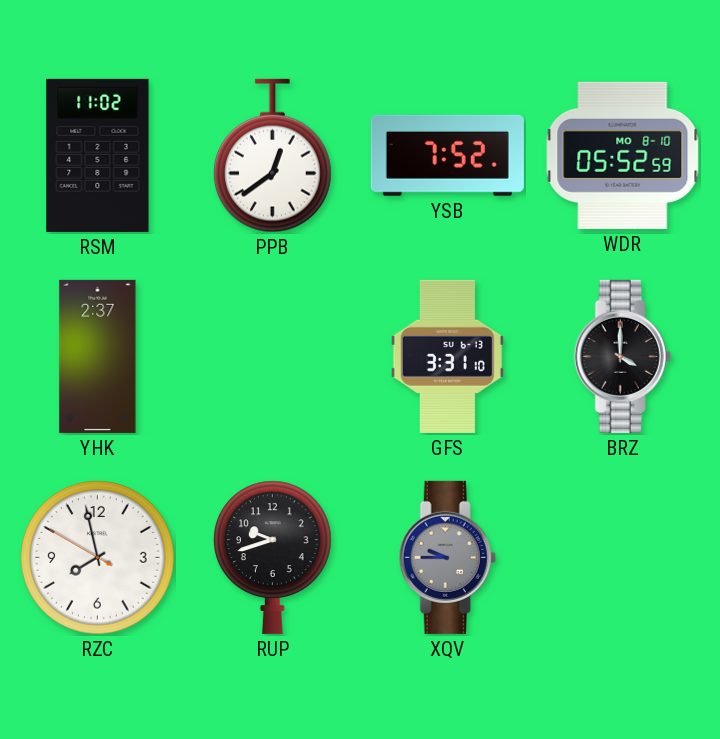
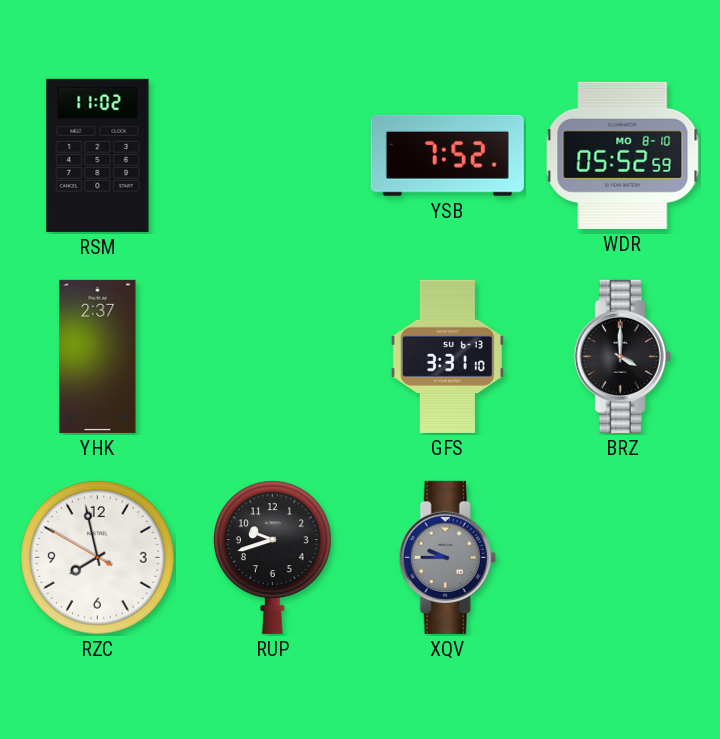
PPB: 12:39 -> none
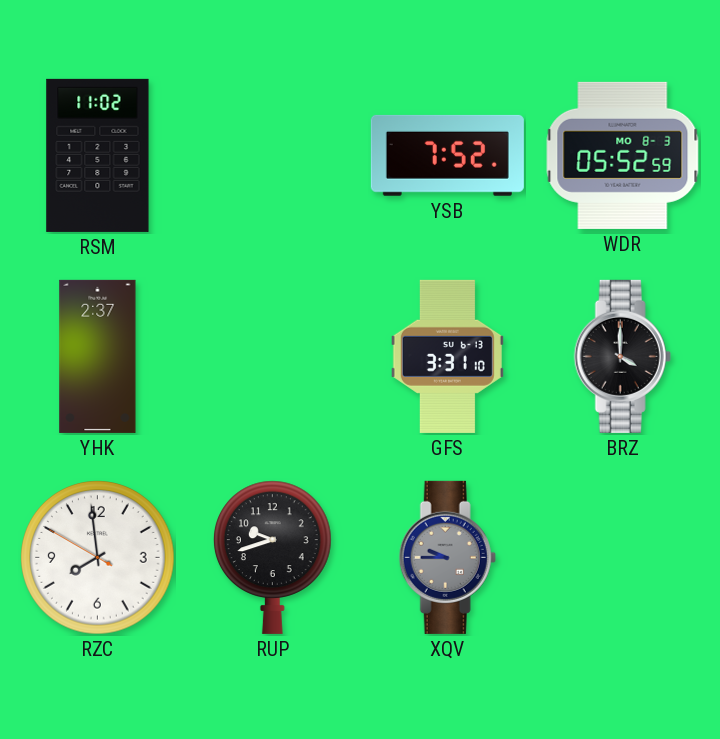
WDR date: MO 8-10 -> MO 8-3
RZC: 7:57 -> 7:58
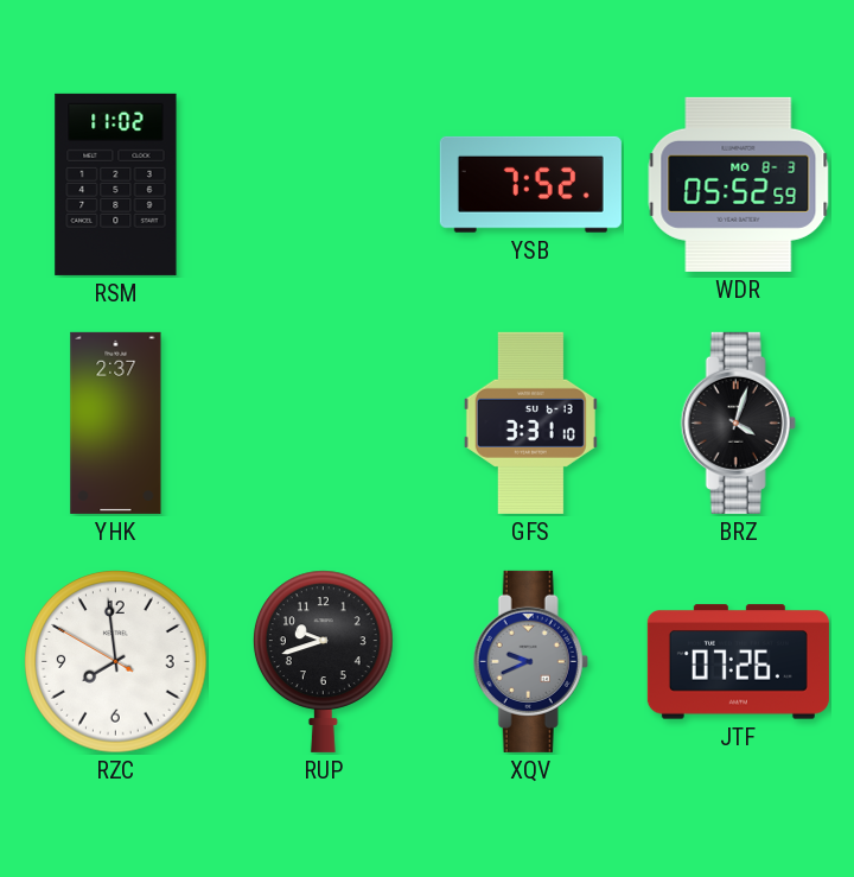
BRZ: 4:00 -> 4:03
XQV: 9:45 -> 9:41
JTF: none -> 07:26
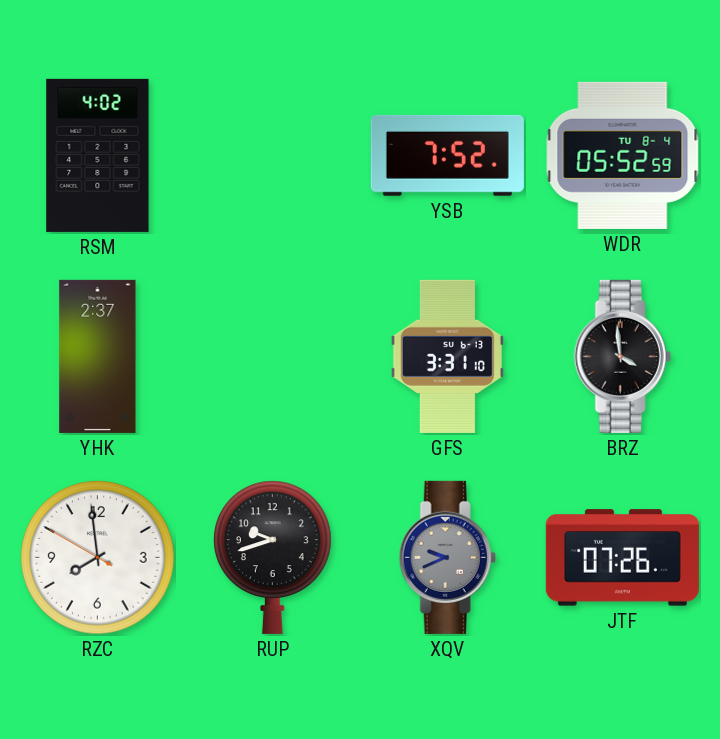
RSM: 11:02 -> 4:02
WDR date: MO 8-3 -> TU 8-4
BRZ: 4:03 -> 3:59
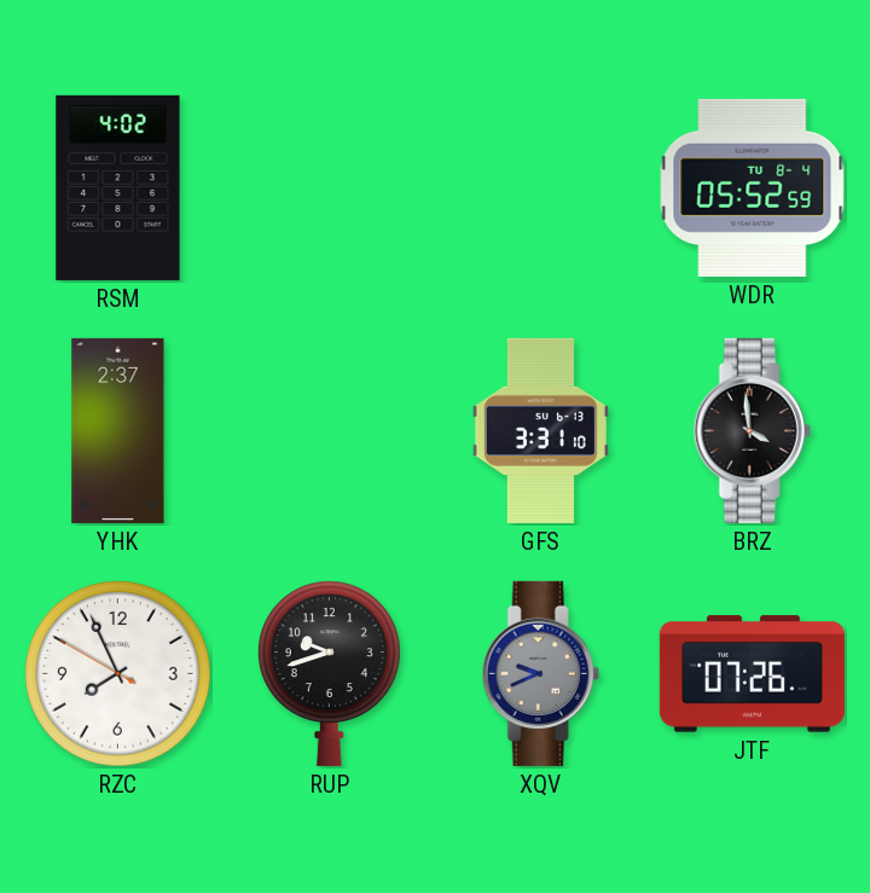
YSB: 7:52 -> none
RZC: 7:58 -> 7:55
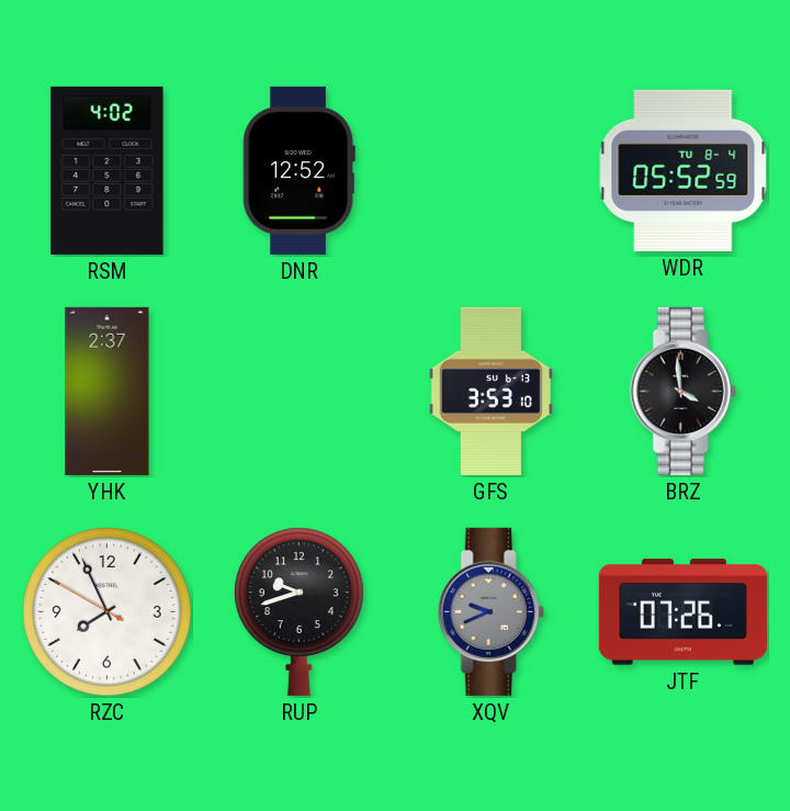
DNR: none -> 12:52
GFS: 3:31 -> 3:53
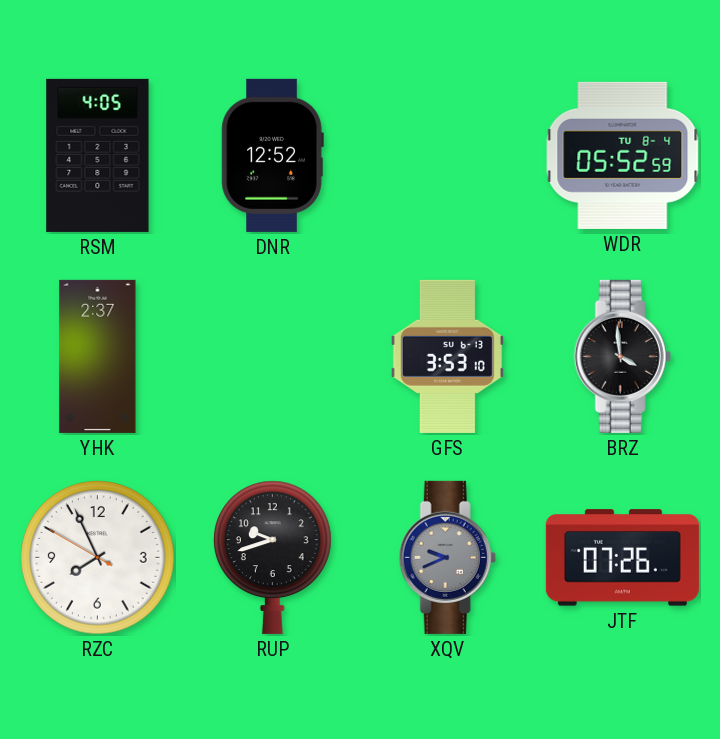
RSM: 4:02 -> 4:05
